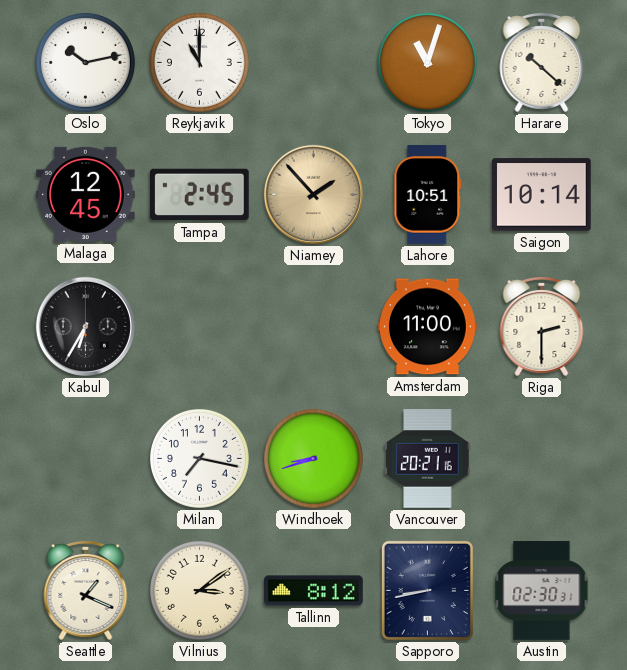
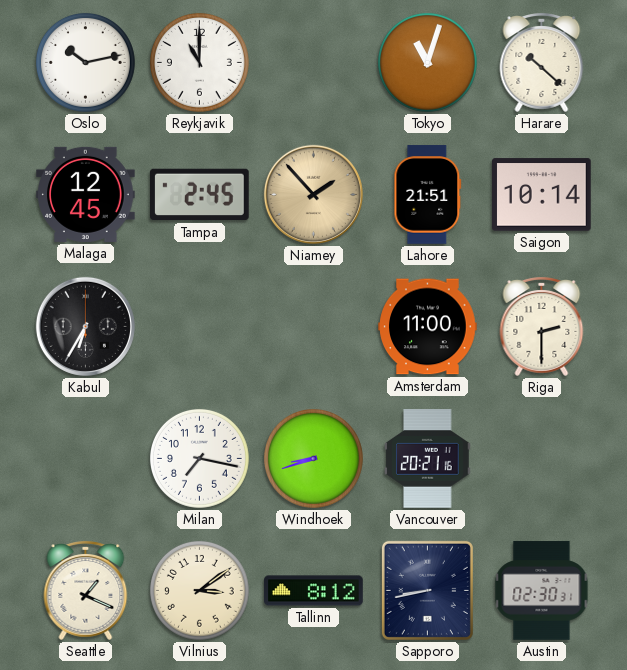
Lahore: 10:51 -> 21:51
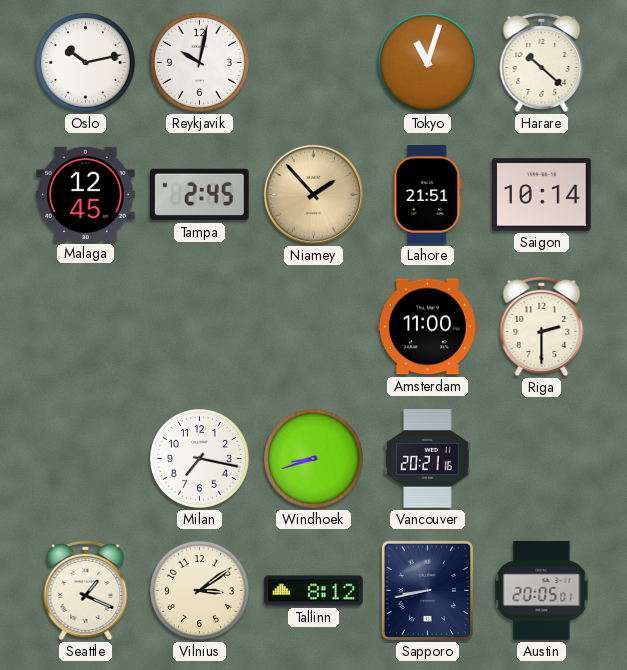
Reykjavik: 11:00 -> 10:02
Kabul: 6:35 -> none
Austin: 02:30 -> 20:05
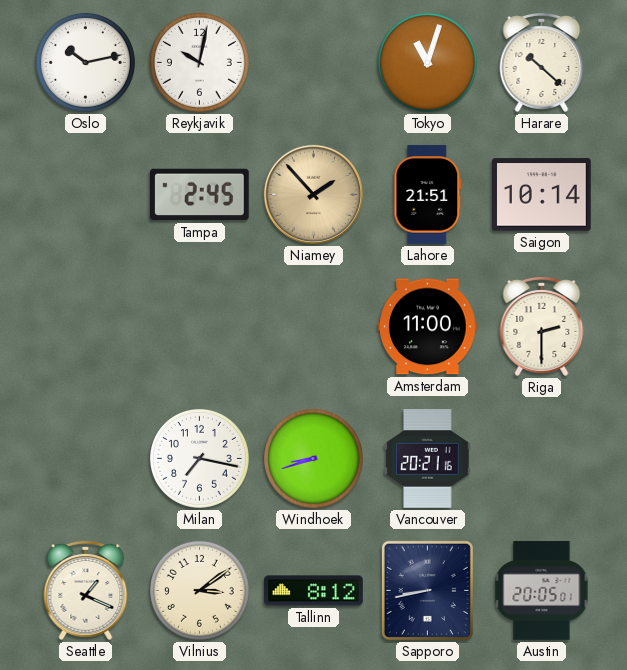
Malaga: 12:45 -> none
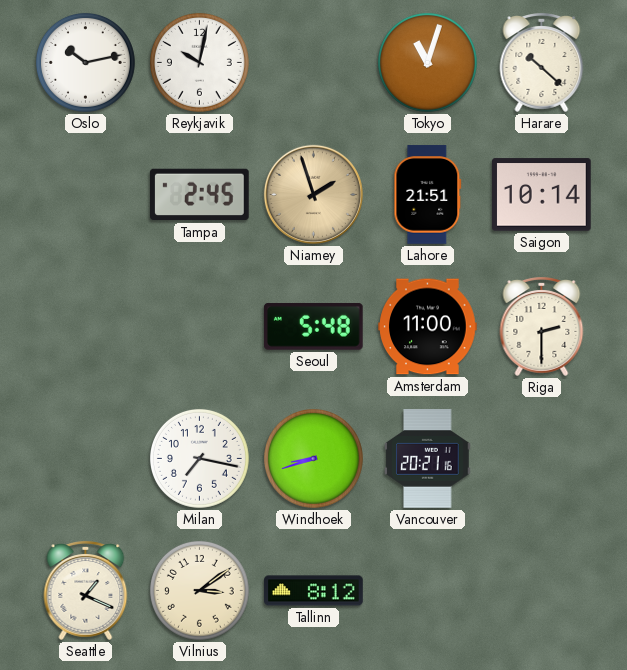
Niamey: 1:53 -> 1:57
Seoul: none -> 5:48
Sapporo: 8:43 -> none
Austin: 20:05 -> none
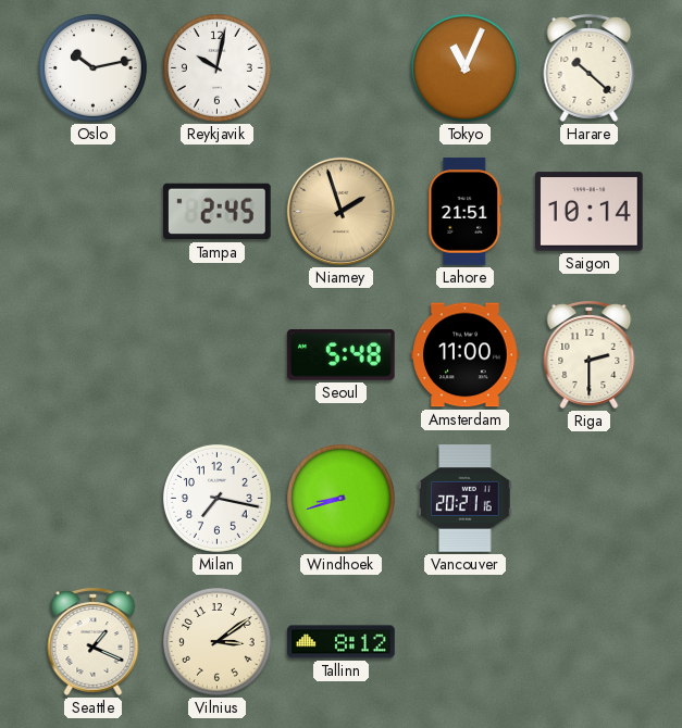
Tokyo: 11:03 -> 11:04
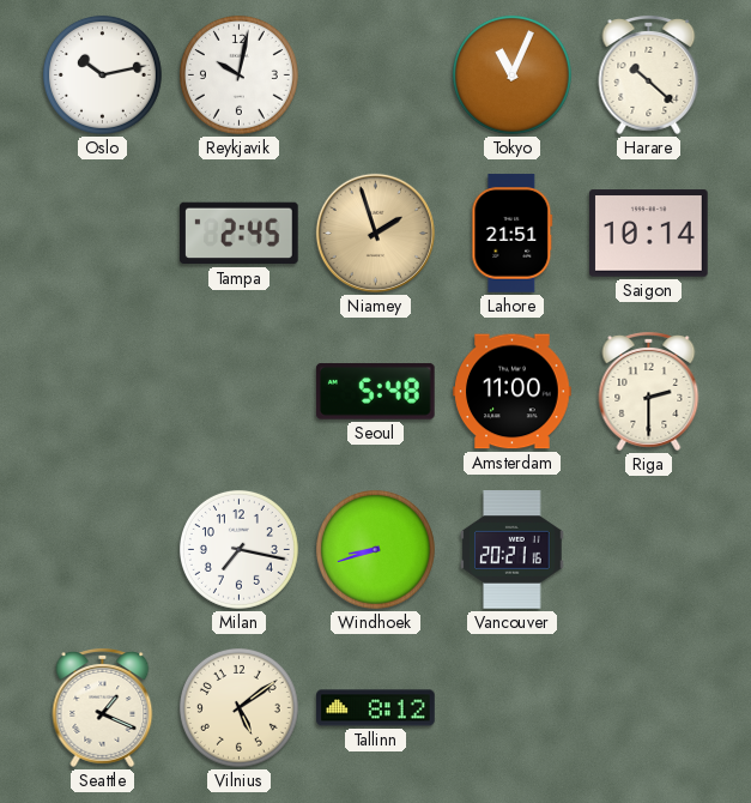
Vilnius: 3:09 -> 5:09
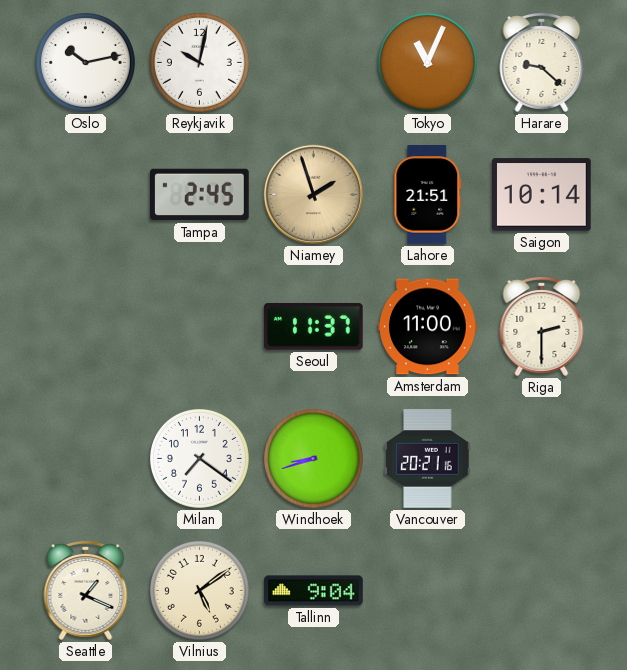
Harare: 10:22 -> 9:22
Seoul: 5:48 -> 11:37
Milan: 7:17 -> 7:21
Tallinn: 8:12 -> 9:04
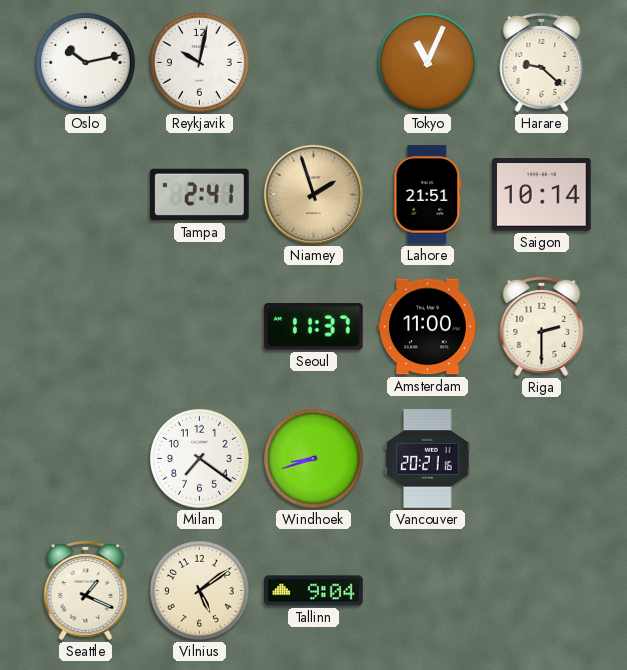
Tampa: 2:45 -> 2:41
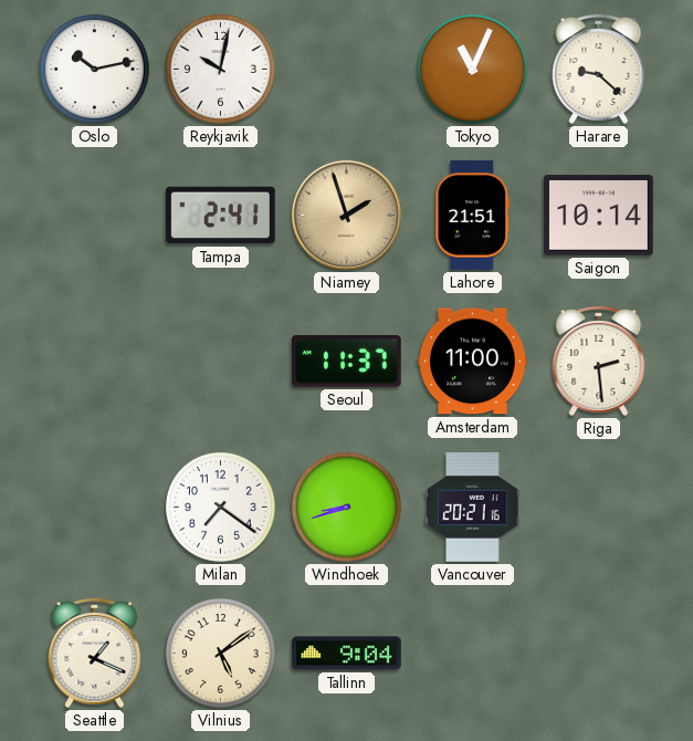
Riga: 2:30 -> 2:29
